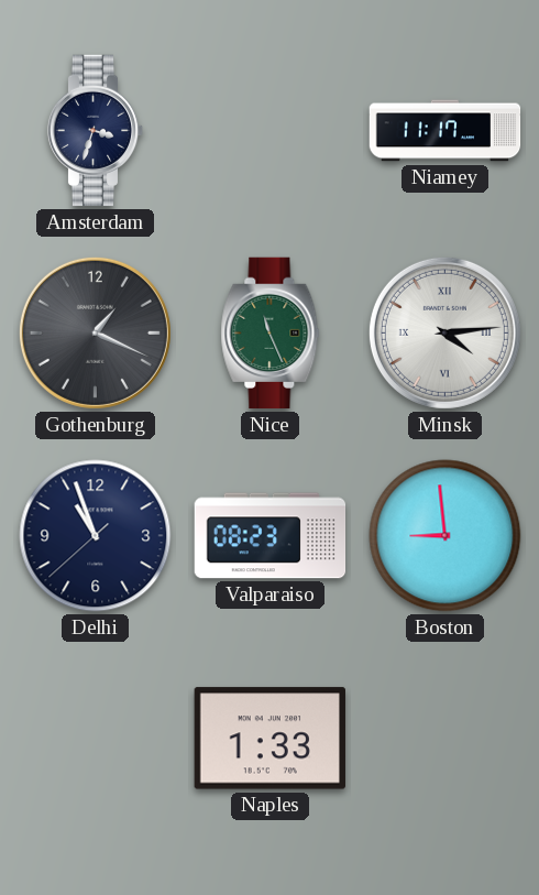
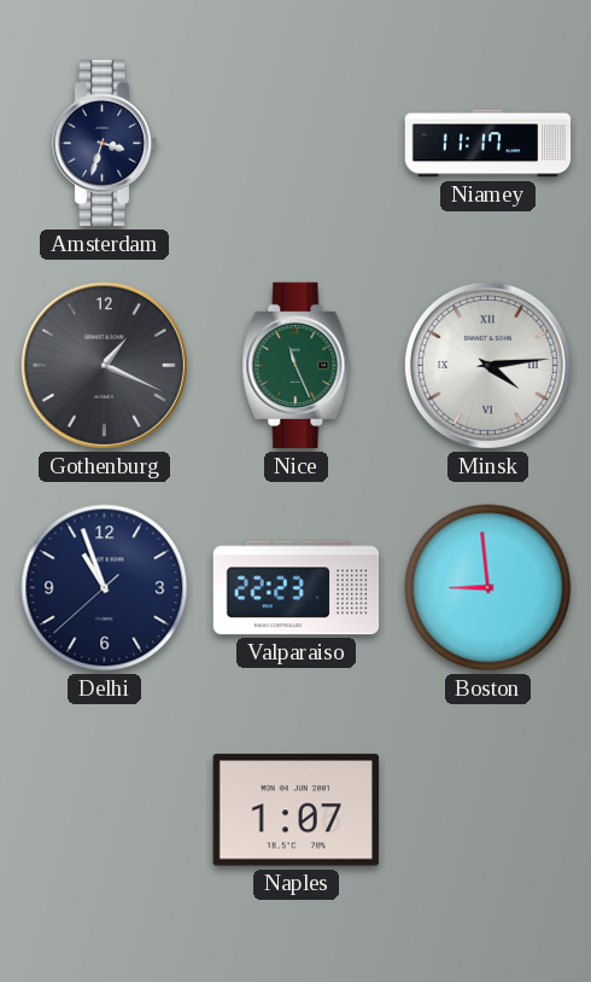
Valparaiso: 08:23 -> 22:23
Naples: 1:33 -> 1:07
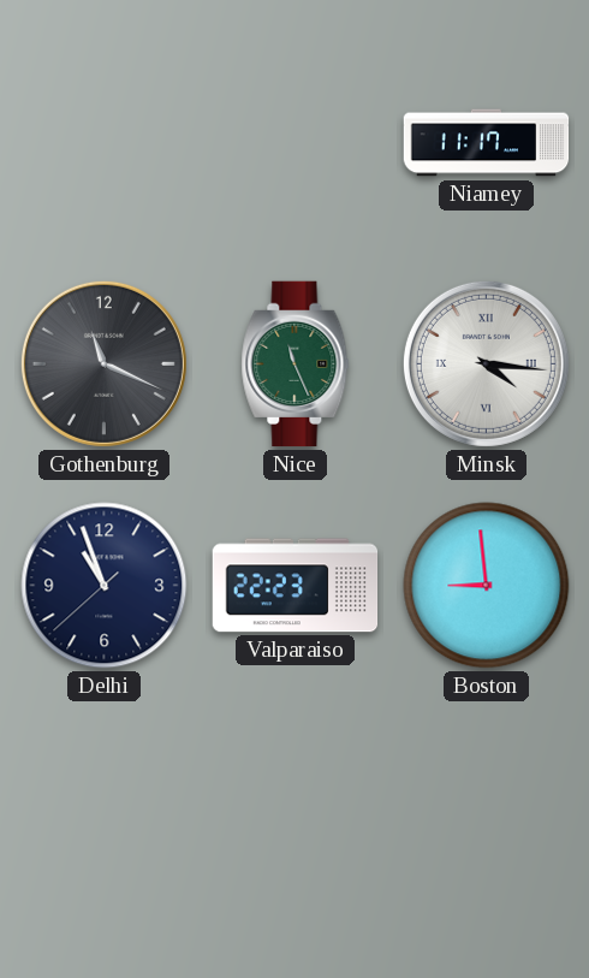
Amsterdam: 3:33 -> none
Gothenburg: 1:19 -> 11:19
Minsk: 4:14 -> 4:16
Naples: 1:07 -> none
